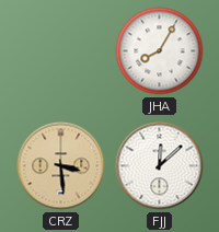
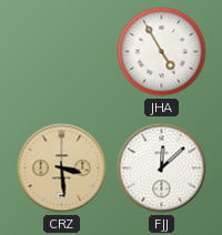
JHA: 8:05 -> 4:55
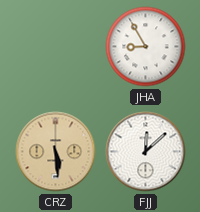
JHA: 4:55 -> 8:55
CRZ: 3:29 -> 5:29
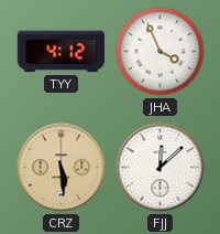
TYY: none -> 4:12
JHA: 8:55 -> 3:56
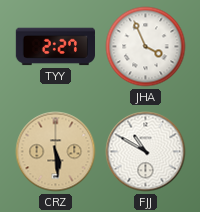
TYY: 4:12 -> 2:27
FJJ: 12:08 -> 10:50
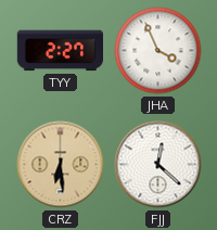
CRZ: 5:29 -> 6:29
FJJ: 10:50 -> 12:22
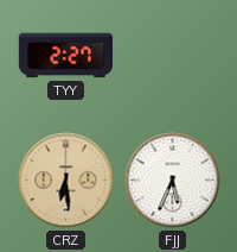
JHA: 3:56 -> none
FJJ: 12:22 -> 5:34
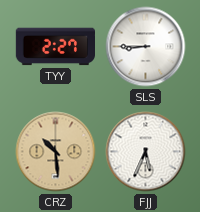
SLS: none -> 8:45
CRZ: 6:29 -> 10:29
